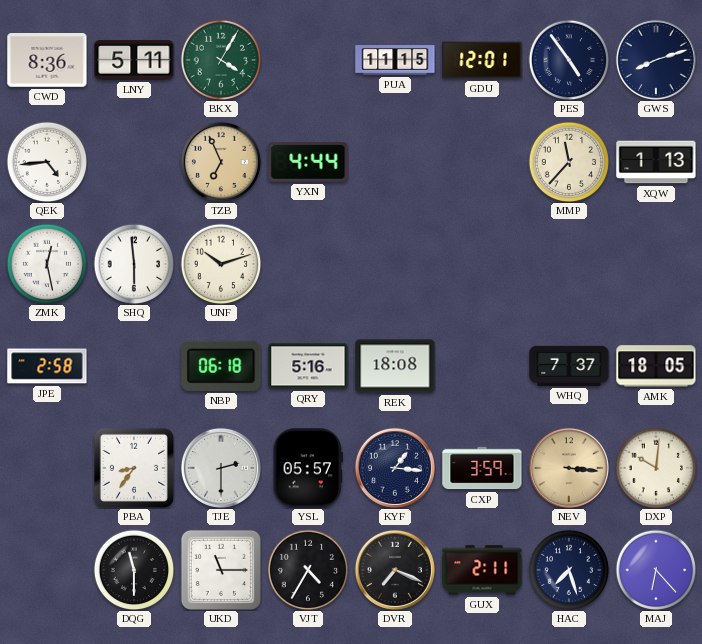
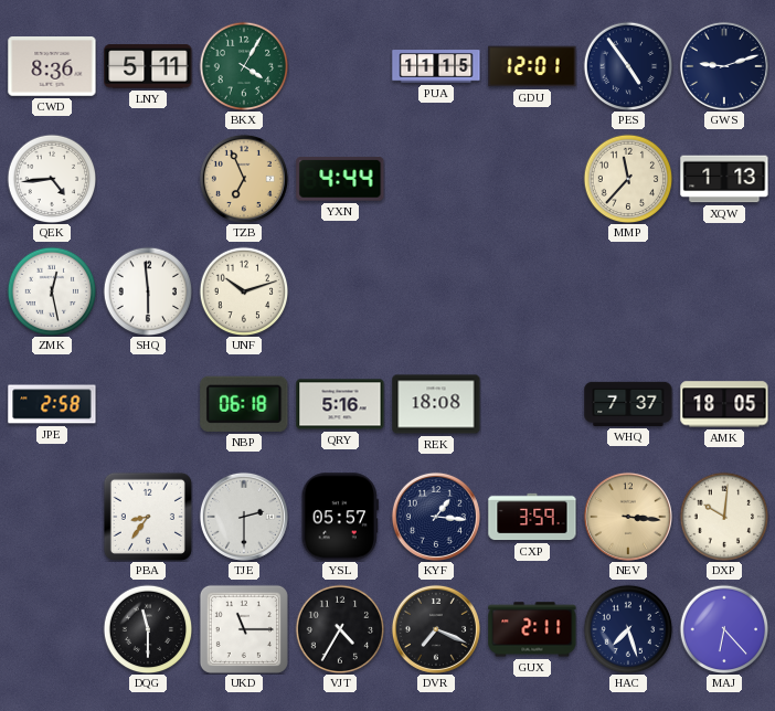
GWS: 8:12 -> 9:12
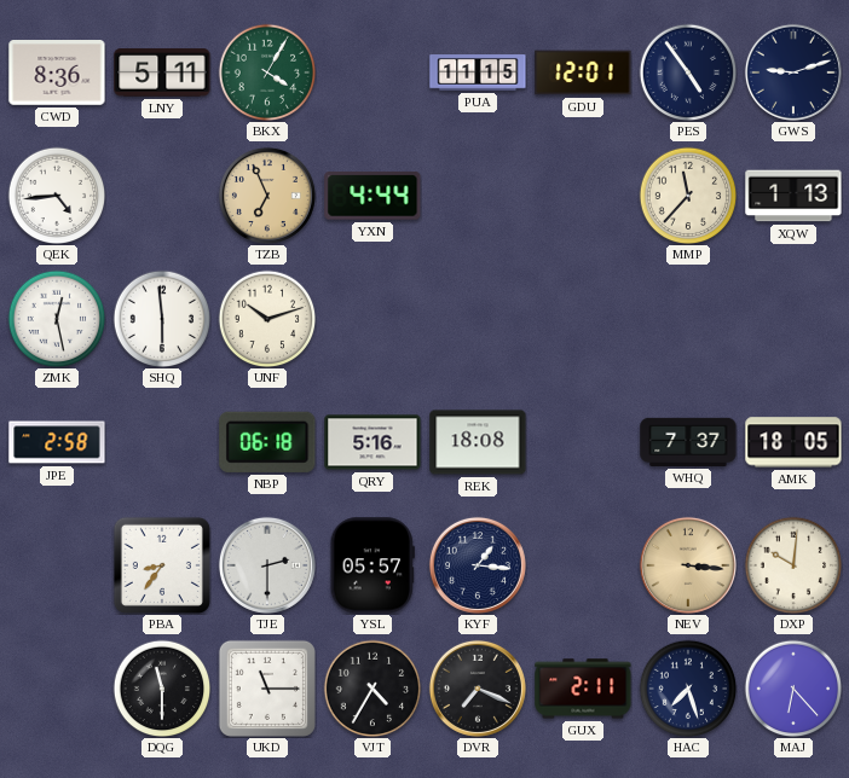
CXP: 3:59 -> none
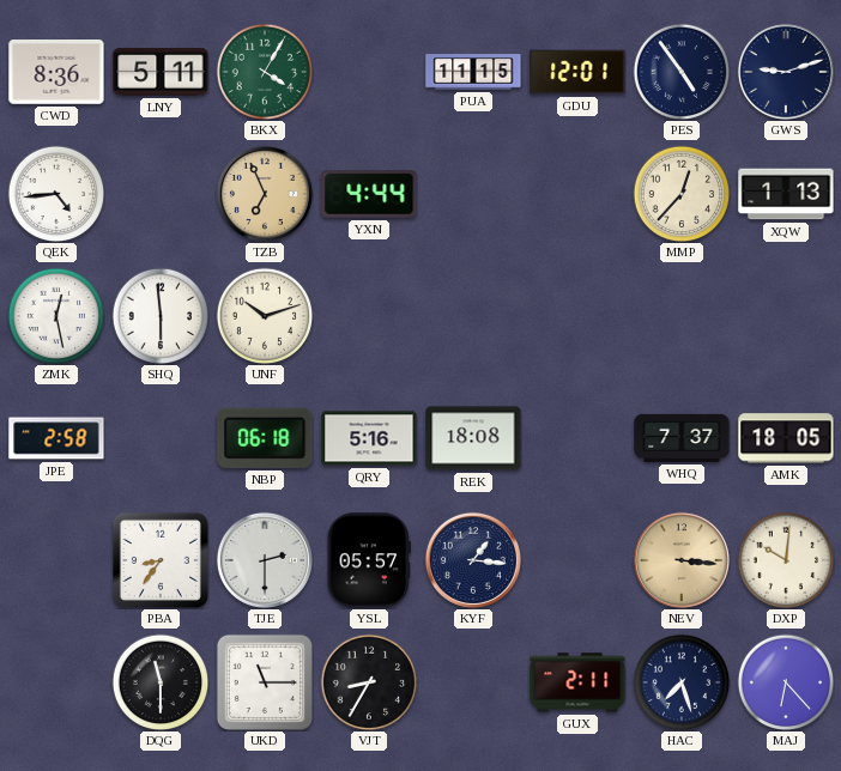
MMP: 11:37 -> 12:37
VJT: 4:35 -> 8:35
DVR: 7:19 -> none
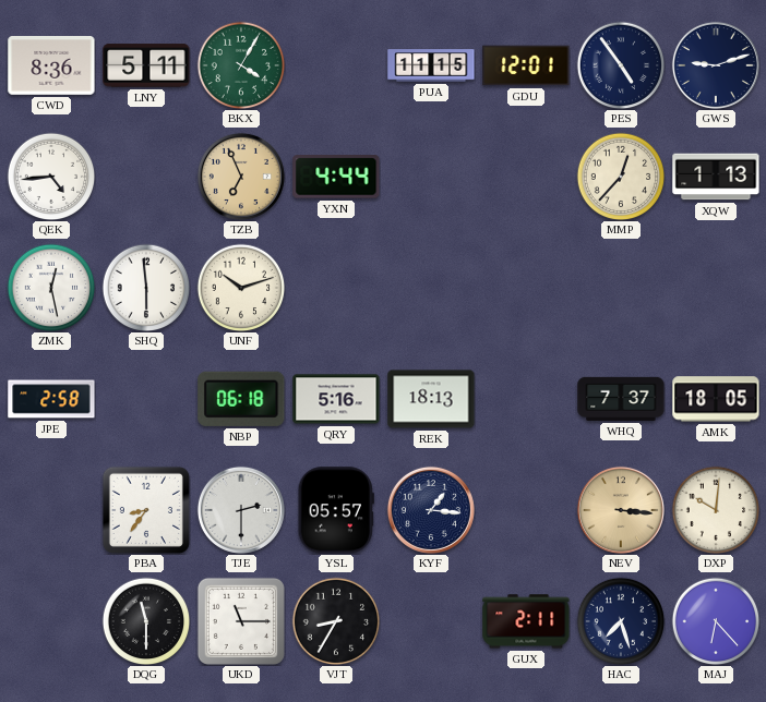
REK: 18:08 -> 18:13
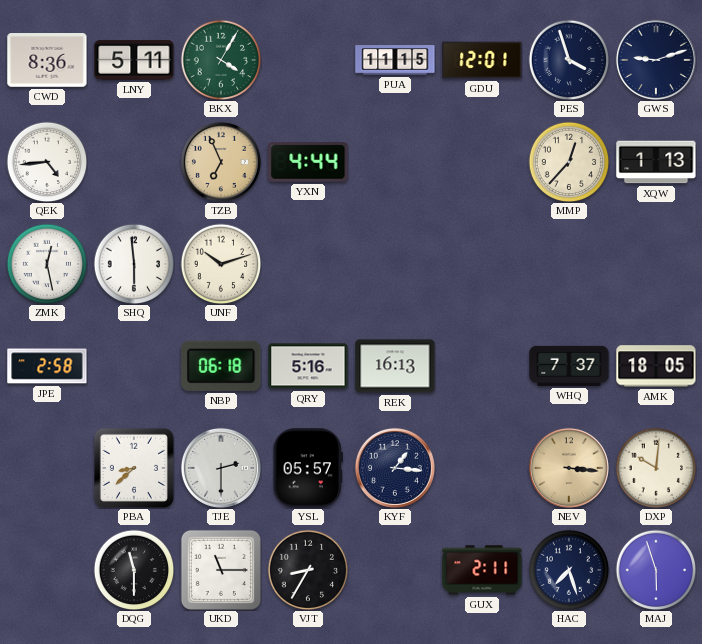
PES: 4:54 -> 3:57
REK: 18:13 -> 16:13
PBA: 8:36 -> 8:38
MAJ: 6:23 -> 5:57
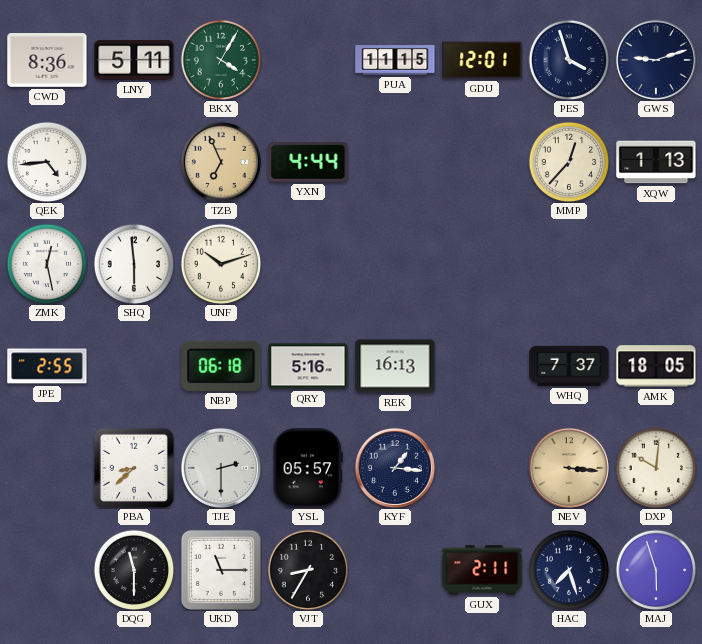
JPE: 2:58 -> 2:55
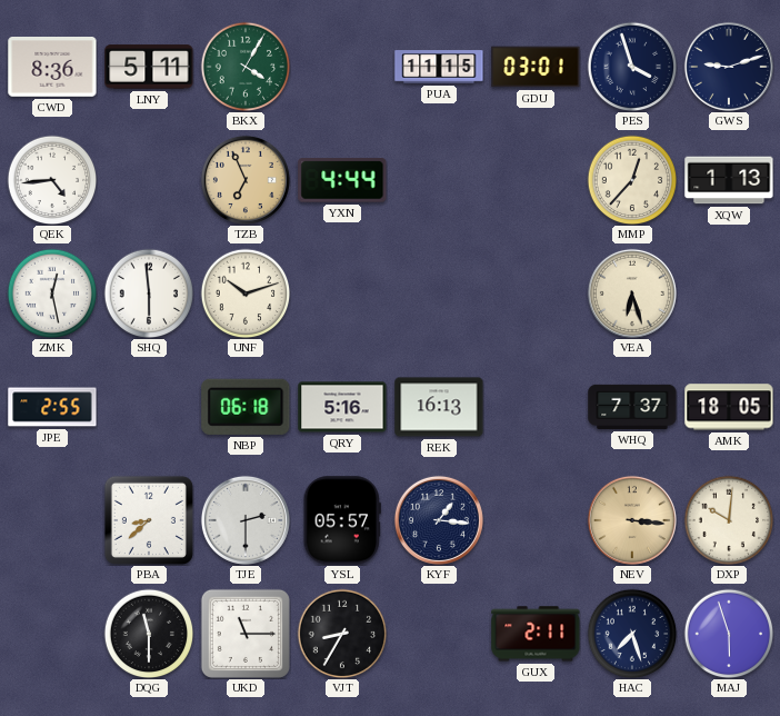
GDU: 12:01 -> 03:01
VEA: none -> 6:27
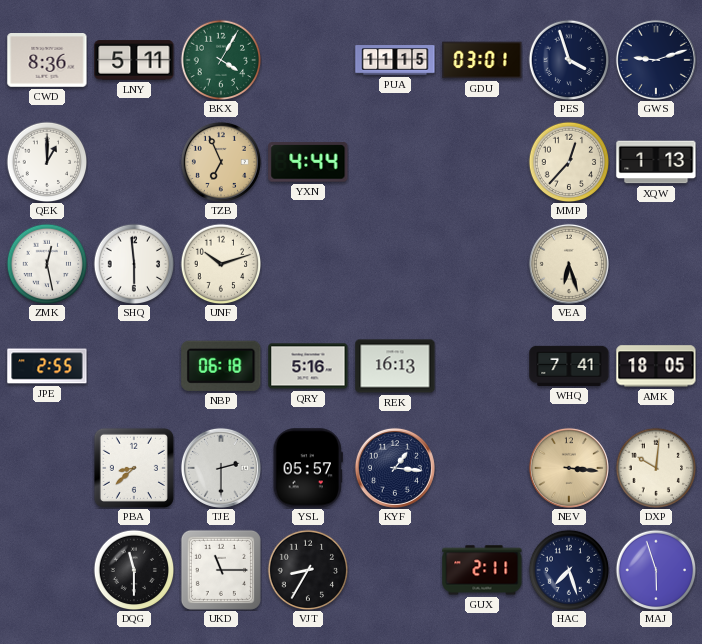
QEK: 4:44 -> 1:00
WHQ: 7:37 -> 7:41
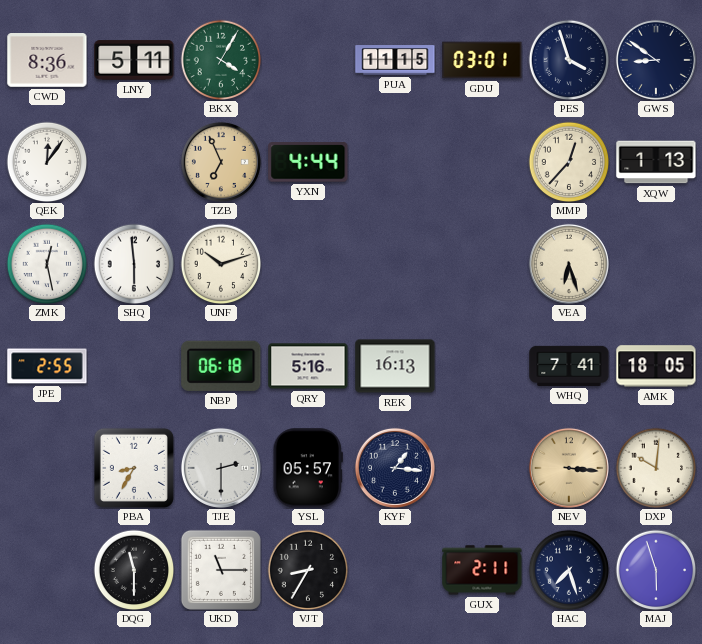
GWS: 9:12 -> 8:51
QEK: 1:00 -> 12:06
PBA: 8:38 -> 8:35
